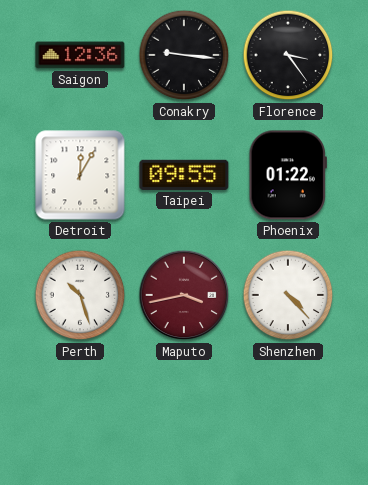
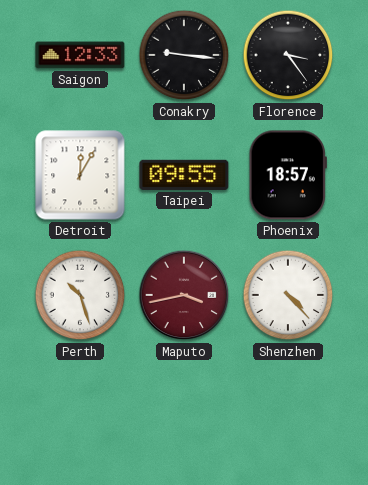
Saigon: 12:36 -> 12:33
Phoenix: 01:22 -> 18:57
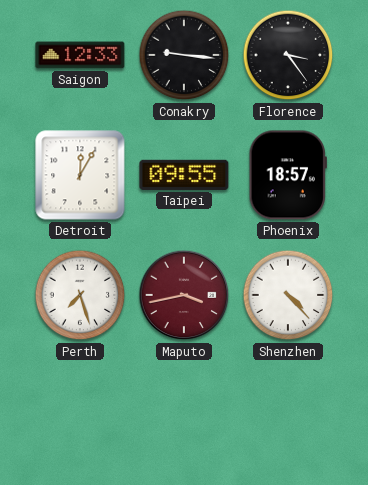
Perth: 10:27 -> 7:27
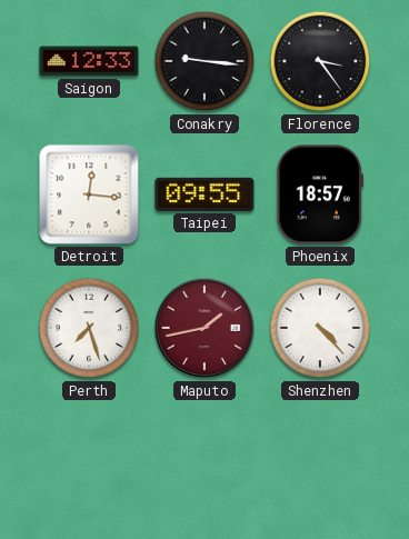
Detroit: 12:05 -> 12:16
Maputo: 3:43 -> 1:43
